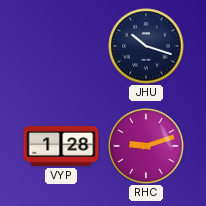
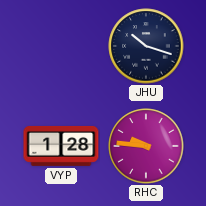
RHC: 9:12 -> 9:46
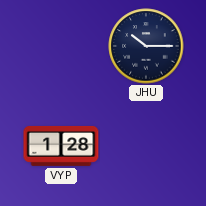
JHU: 10:18 -> 10:15
RHC: 9:46 -> none
